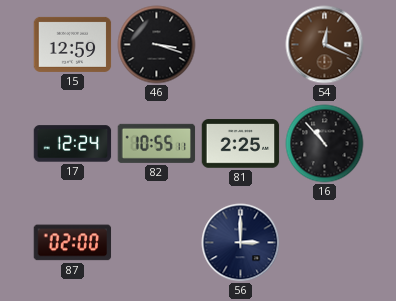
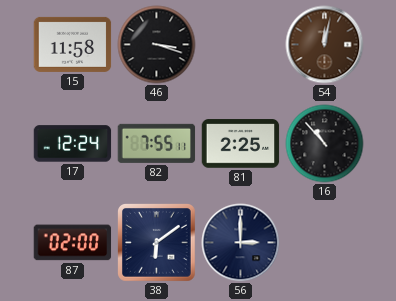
15: 12:59 -> 11:58
54: 12:19 -> 12:02
82: 10:55 -> 7:55
38: none -> 6:09
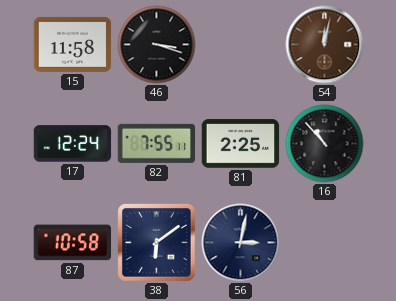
87: 02:00 -> 10:58
56: 3:00 -> 3:02
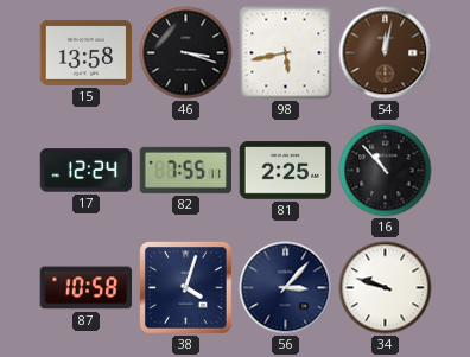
15: 11:58 -> 13:58
98: none -> 5:43
38: 6:09 -> 4:03
56: 3:02 -> 3:07
34: none -> 9:48
